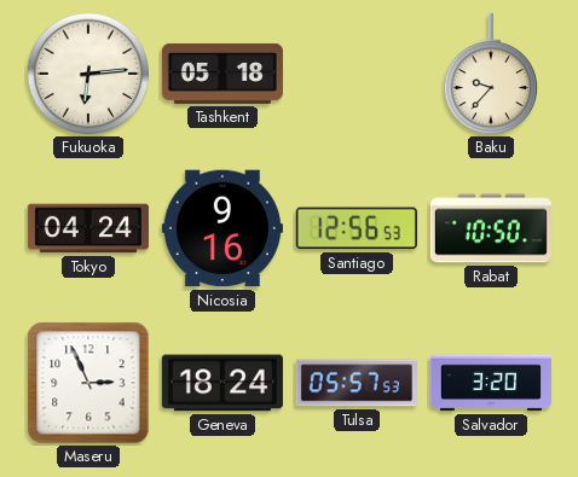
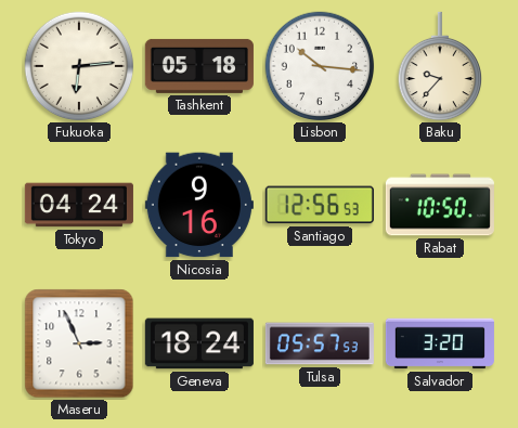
Lisbon: none -> 10:16
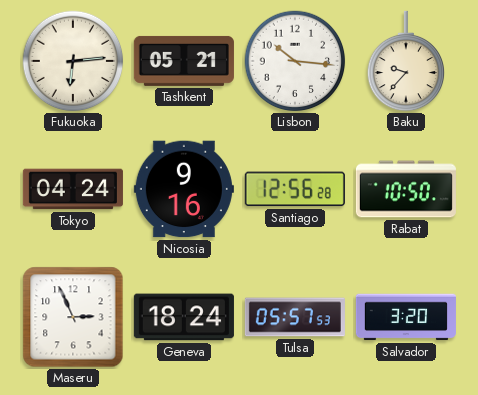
Tashkent: 05:18 -> 05:21
Santiago: 12:56:53 -> 12:56:28
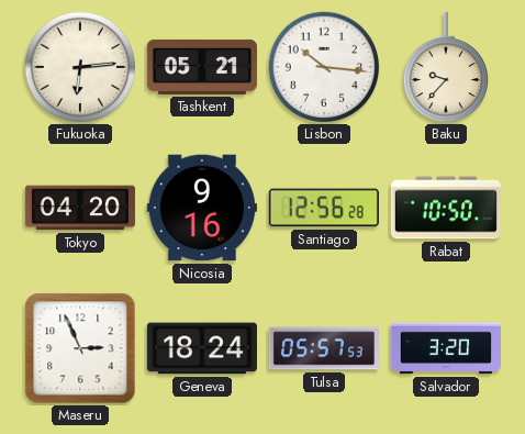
Tokyo: 04:24 -> 04:20
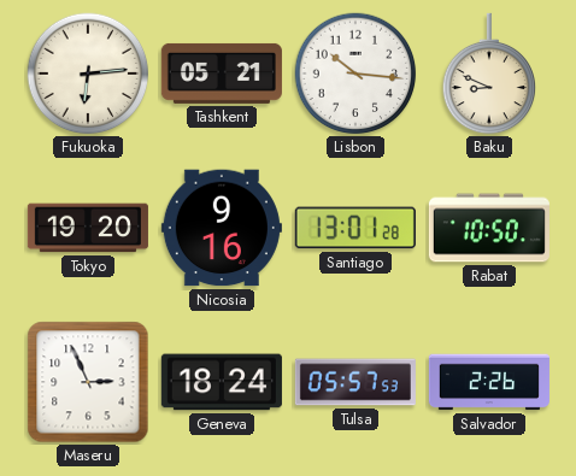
Baku: 9:37 -> 8:49
Tokyo: 04:20 -> 19:20
Santiago: 12:56 -> 13:01
Salvador: 3:20 -> 2:26
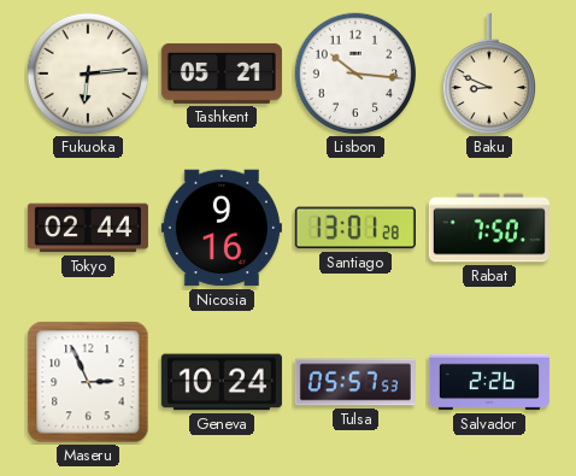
Tokyo: 19:20 -> 02:44
Rabat: 10:50 -> 7:50
Geneva: 18:24 -> 10:24
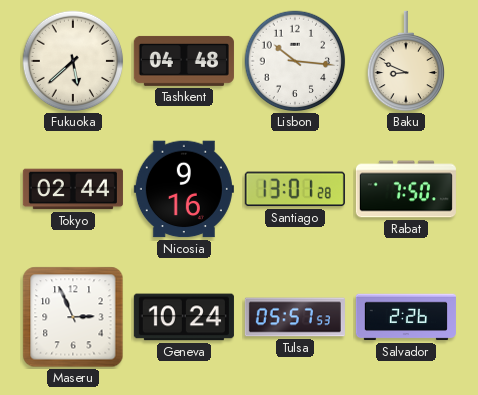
Fukuoka: 6:14 -> 5:38
Tashkent: 05:21 -> 04:48
